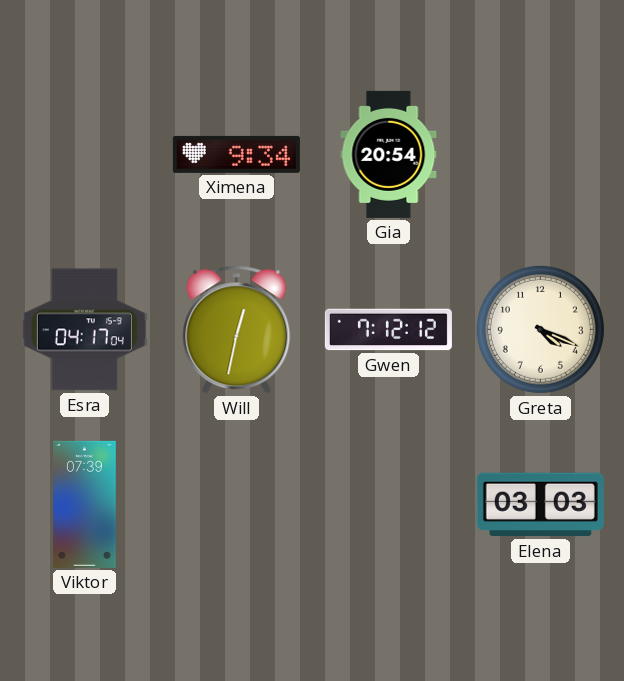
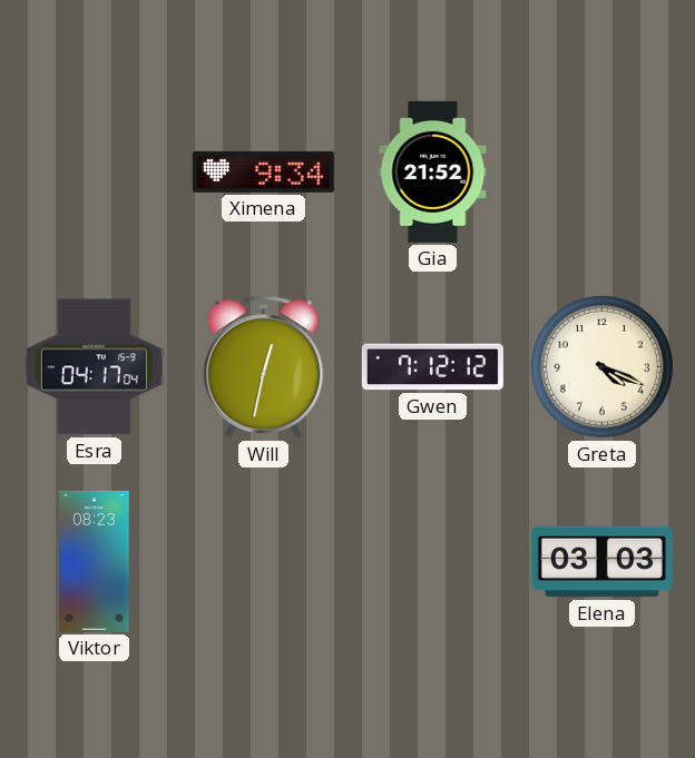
Gia: 20:54 -> 21:52
Viktor: 07:39 -> 08:23
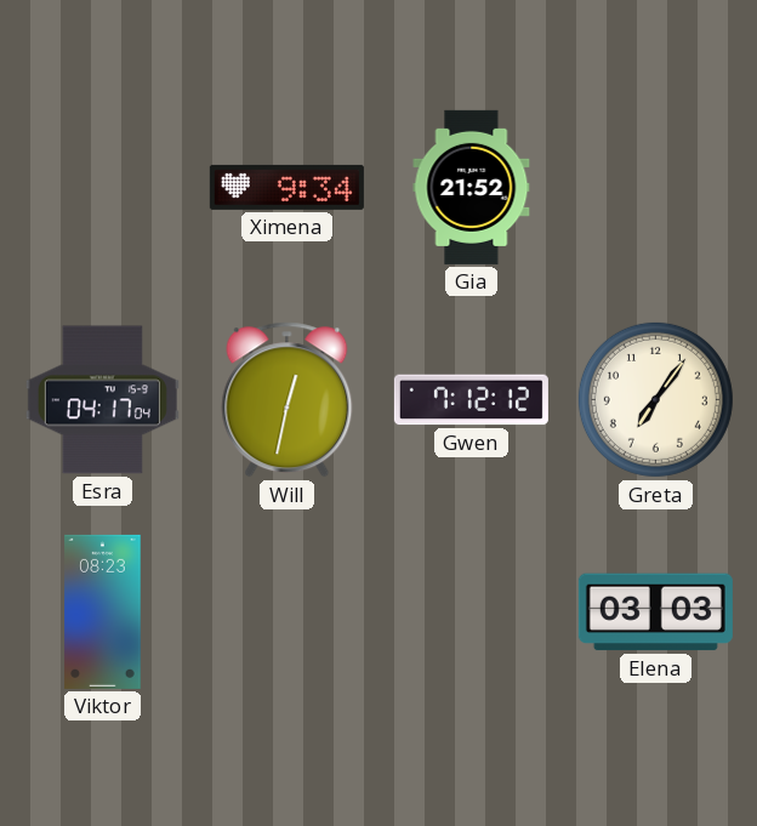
Greta: 4:19 -> 7:06
